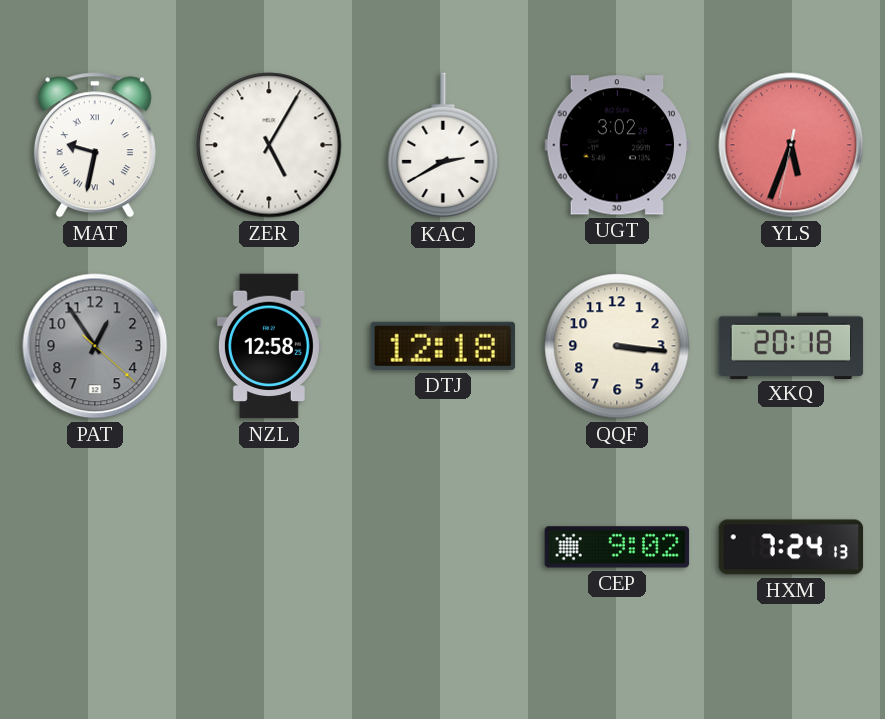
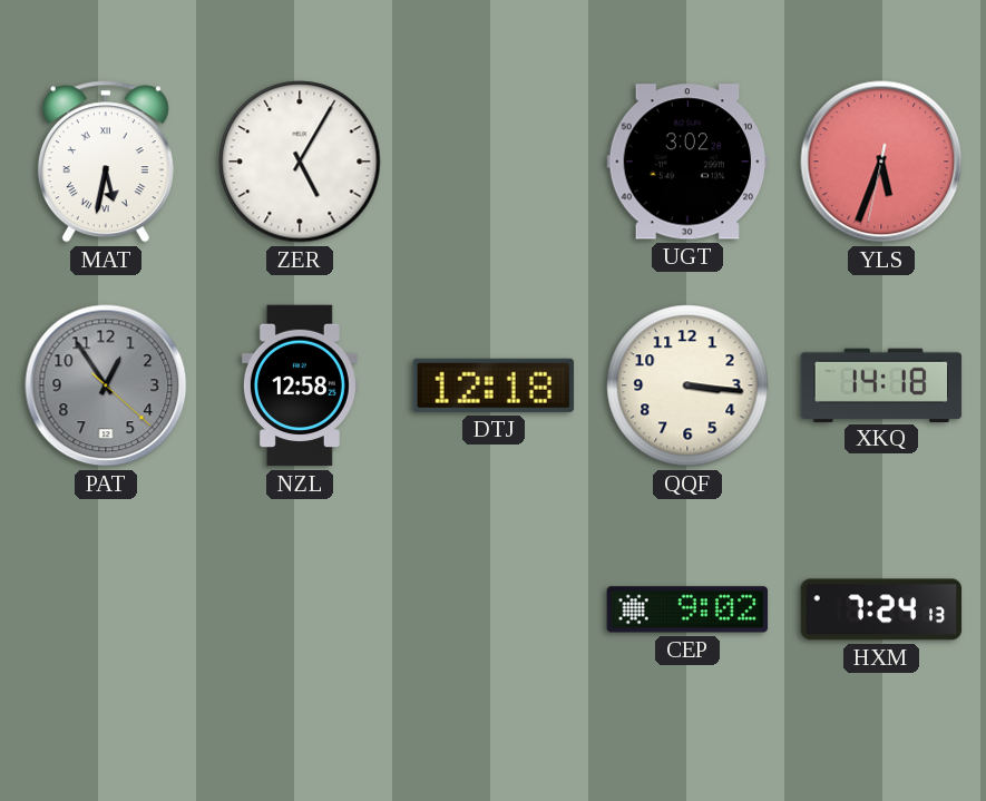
MAT: 9:32 -> 5:32
KAC: 2:40 -> none
XKQ: 20:18 -> 14:18
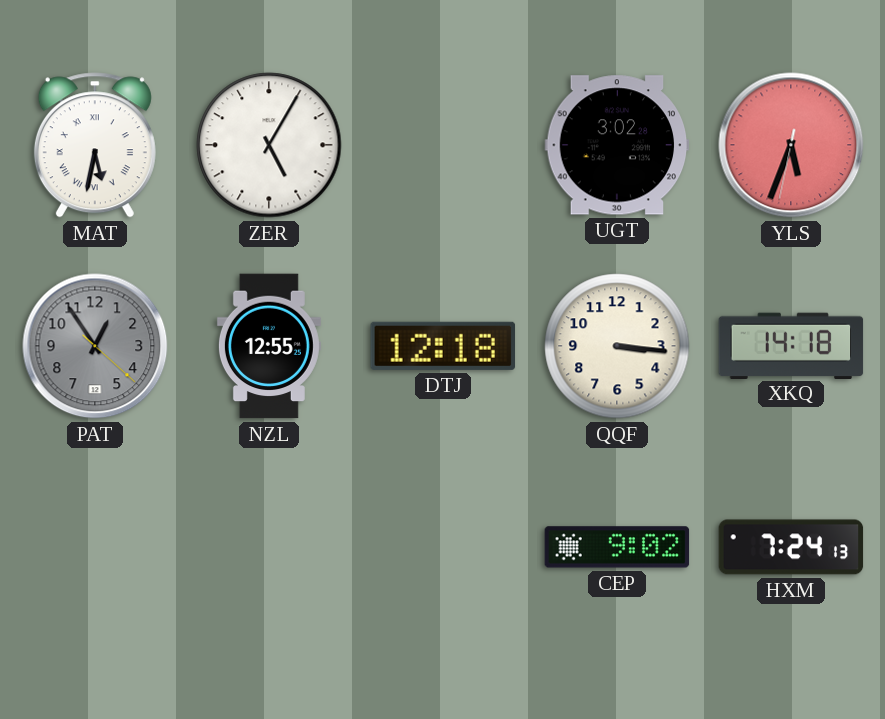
NZL: 12:58 -> 12:55
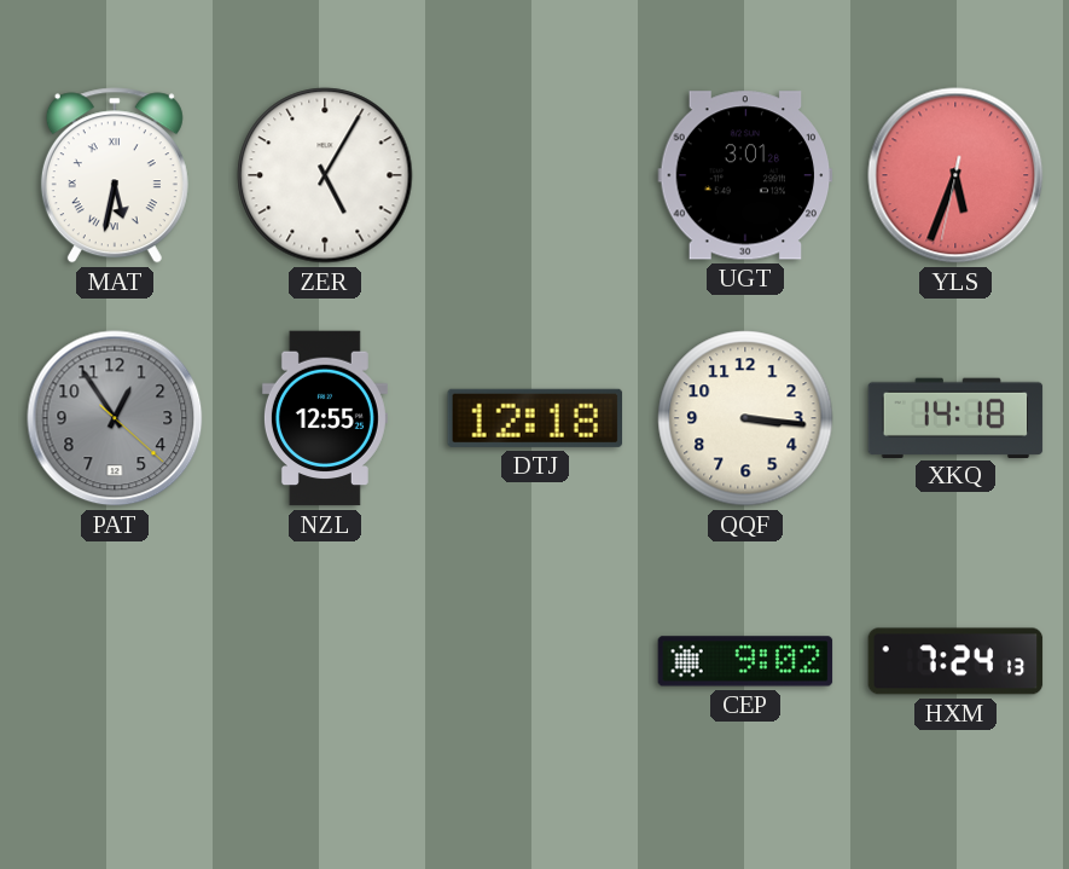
UGT: 3:02 -> 3:01
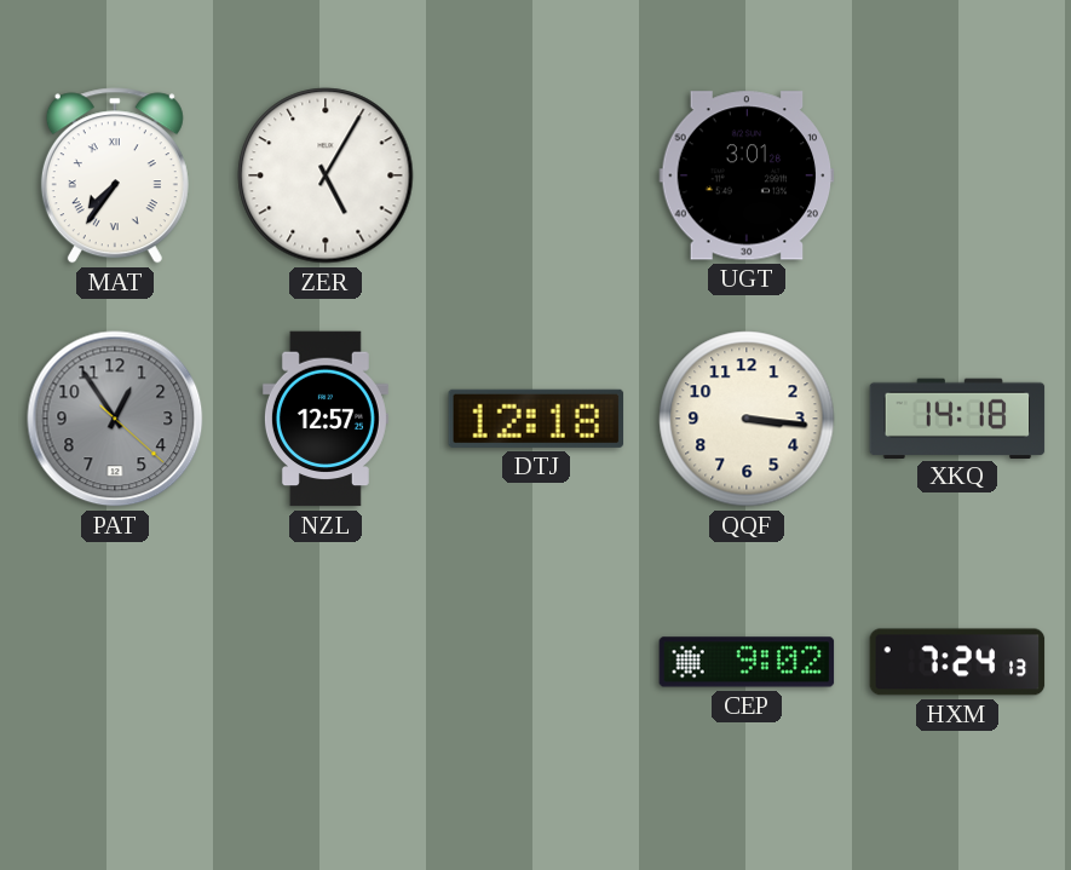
MAT: 5:32 -> 7:36
YLS: 5:33 -> none
NZL: 12:55 -> 12:57
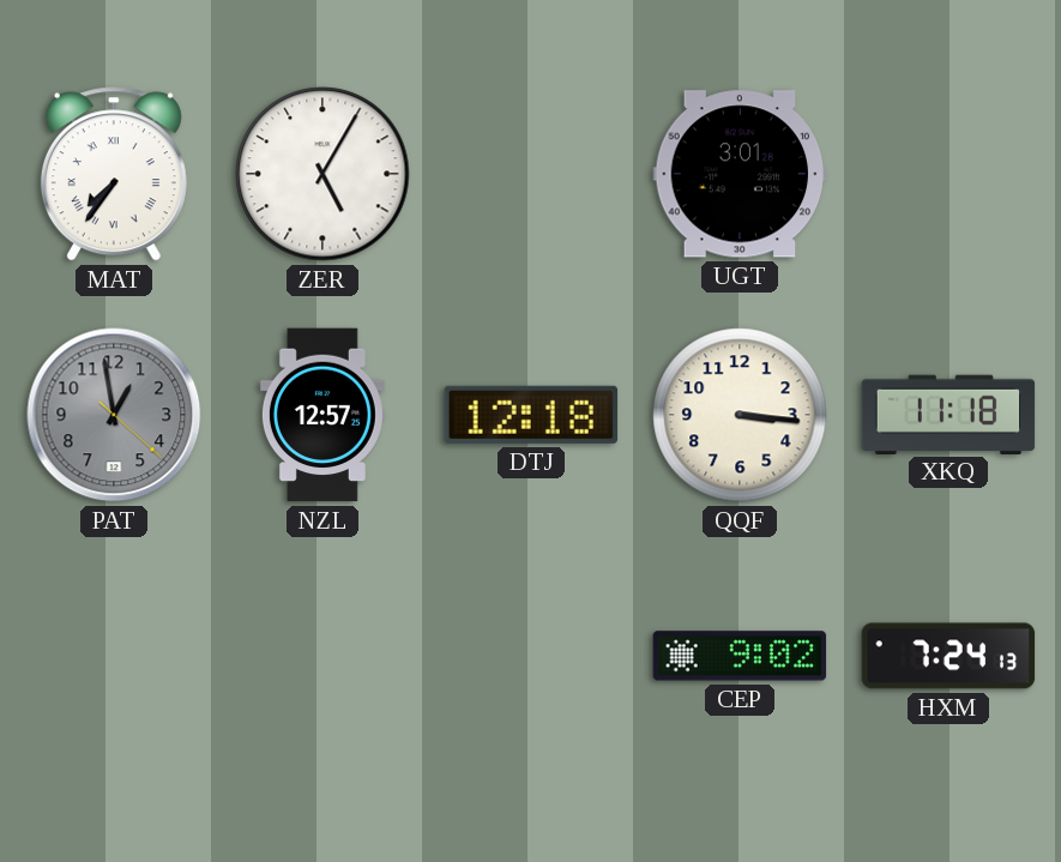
PAT: 12:54 -> 12:58
XKQ: 14:18 -> 11:18
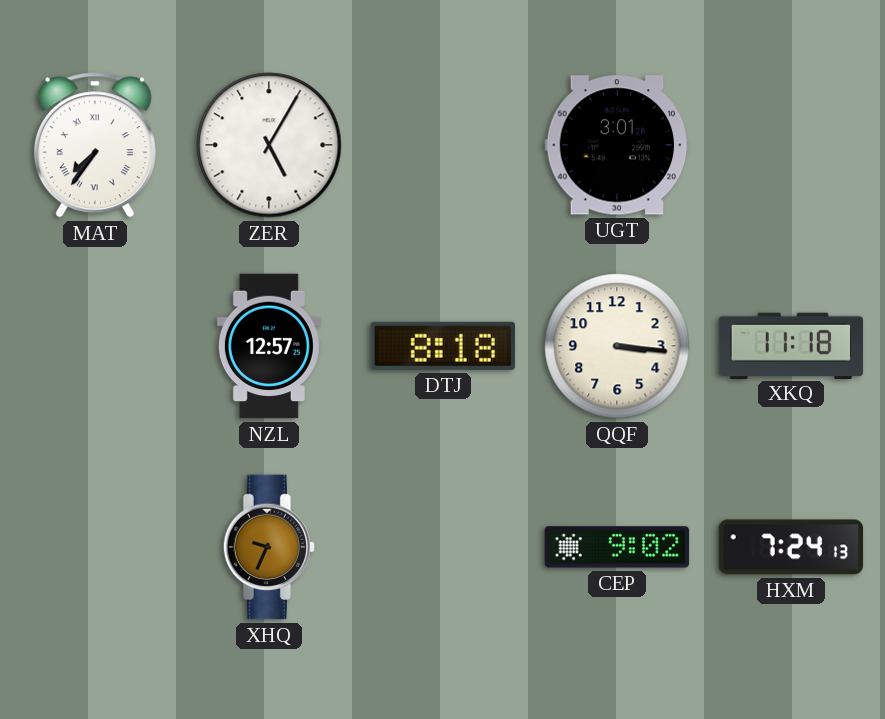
PAT: 12:58 -> none
DTJ: 12:18 -> 8:18
XHQ: none -> 9:34
